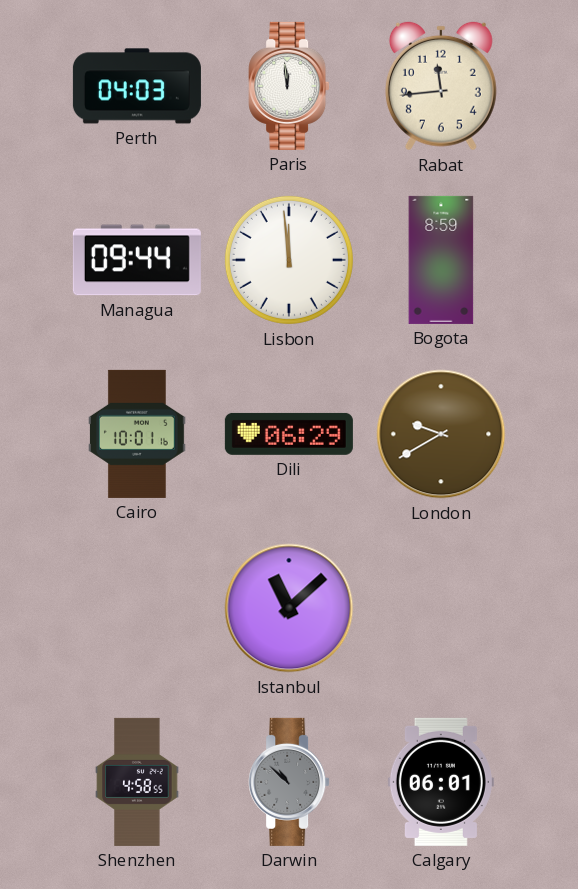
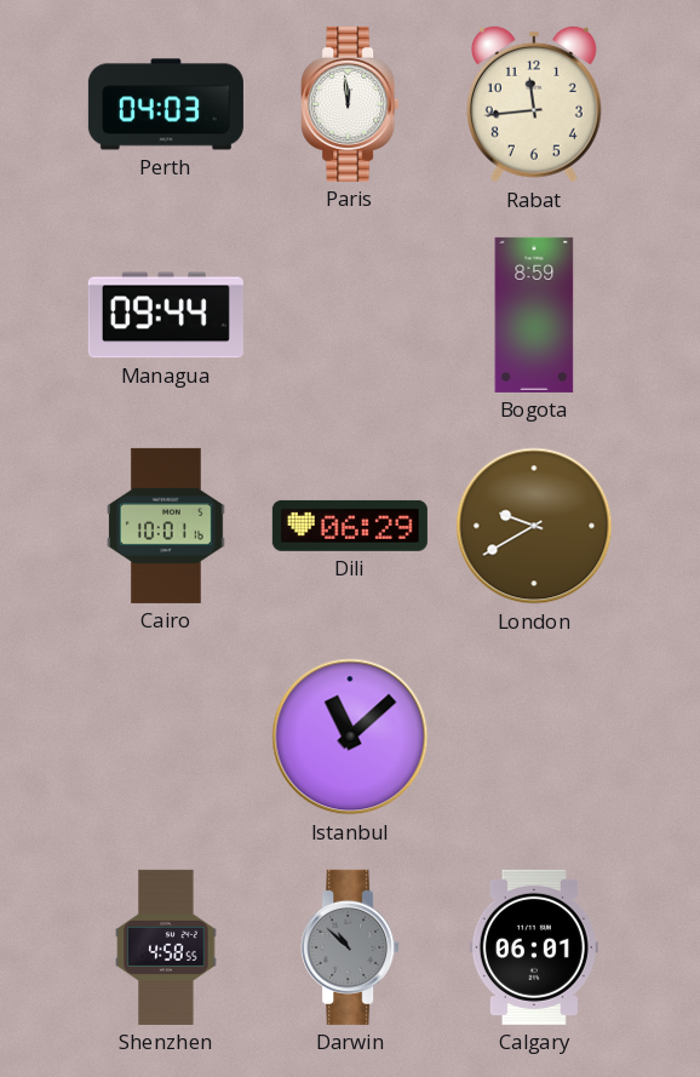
Lisbon: 11:59 -> none
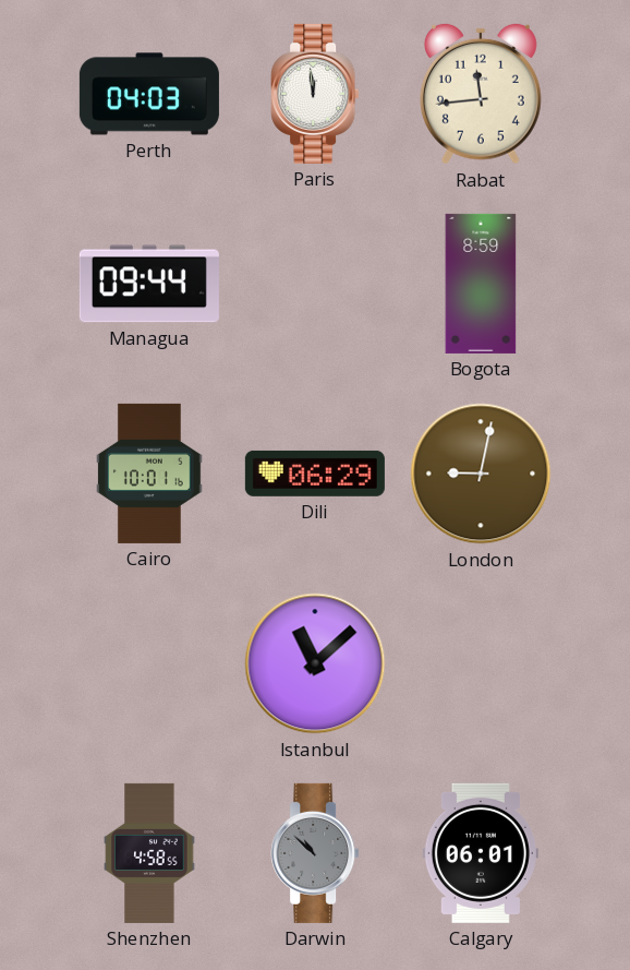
London: 9:40 -> 9:02
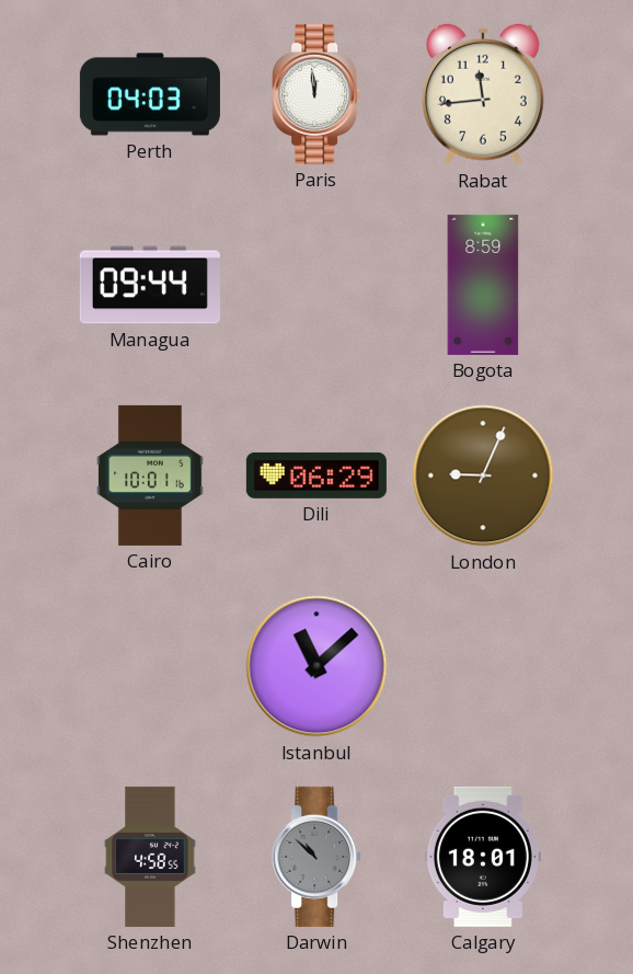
London: 9:02 -> 9:04
Calgary: 06:01 -> 18:01
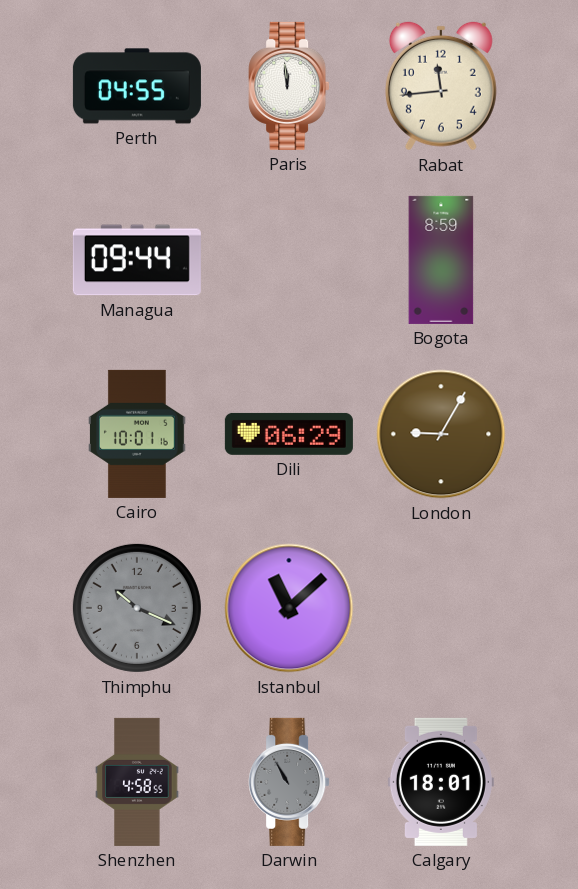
Perth: 04:03 -> 04:55
London: 9:04 -> 9:05
Thimphu: none -> 10:19
Darwin: 10:52 -> 10:55
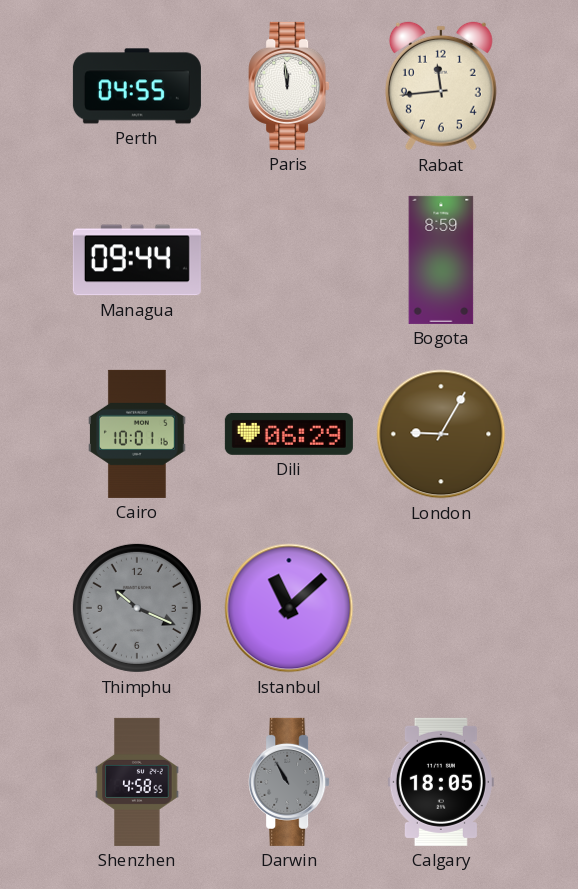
Calgary: 18:01 -> 18:05
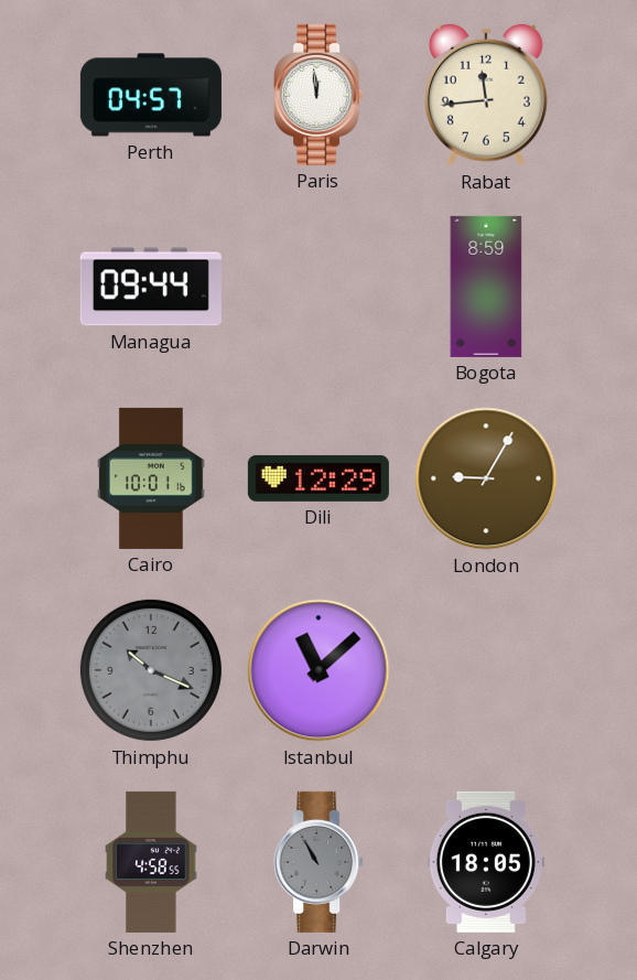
Perth: 04:55 -> 04:57
Dili: 06:29 -> 12:29
